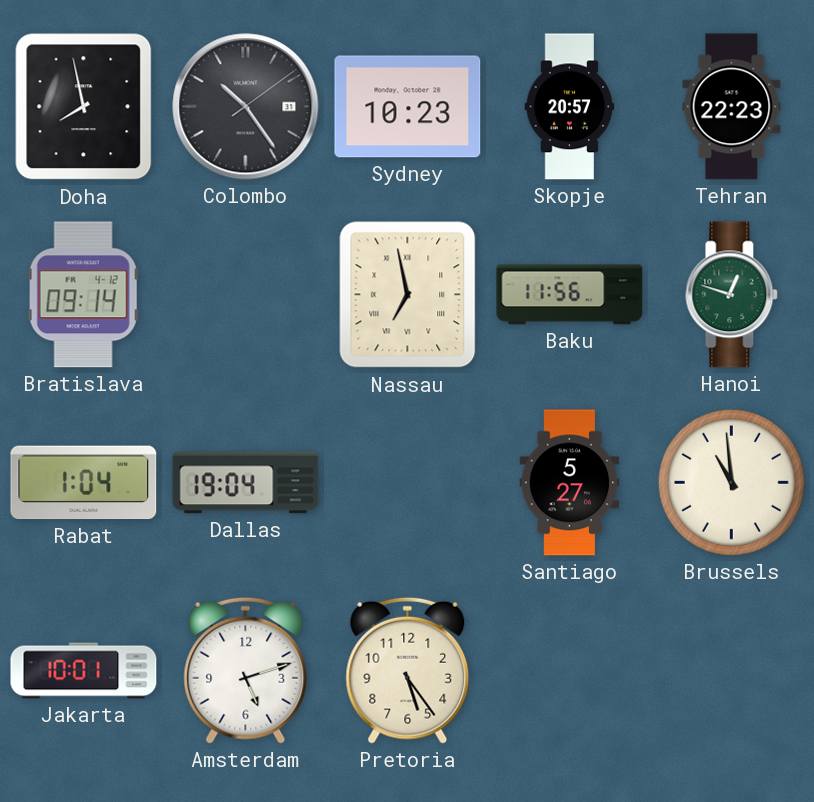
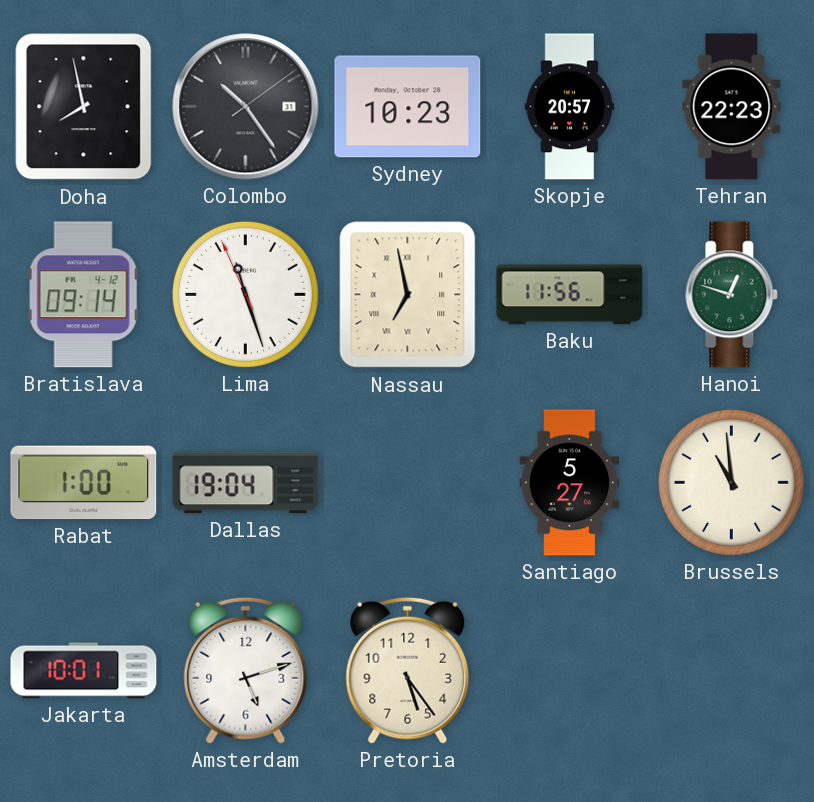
Lima: none -> 11:26
Rabat: 1:04 -> 1:00
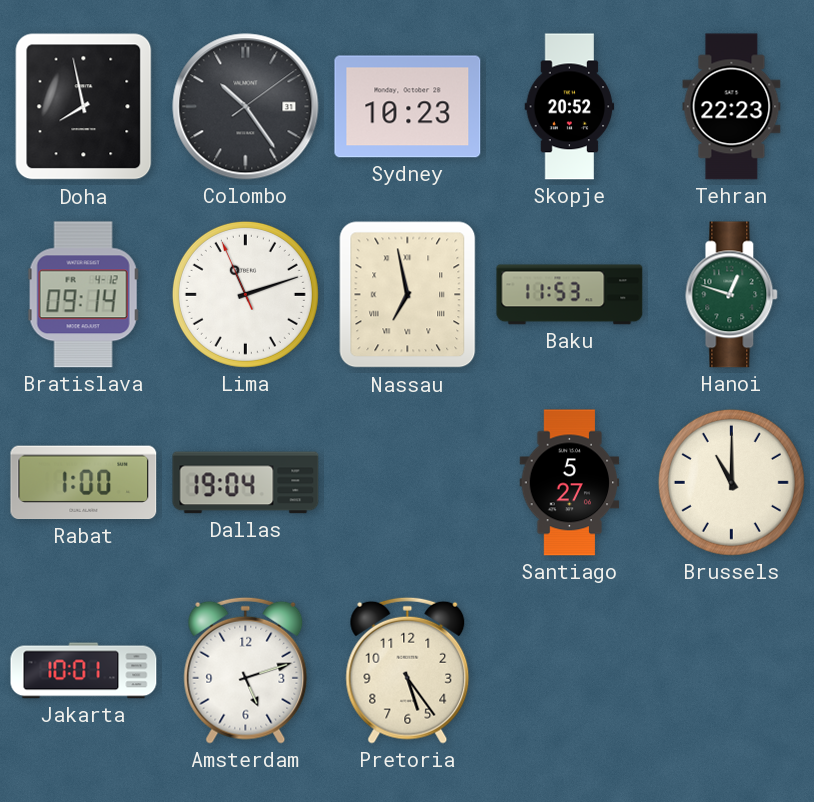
Skopje: 20:57 -> 20:52
Lima: 11:26 -> 11:11
Baku: 11:56 -> 11:53
Brussels: 10:59 -> 11:00
